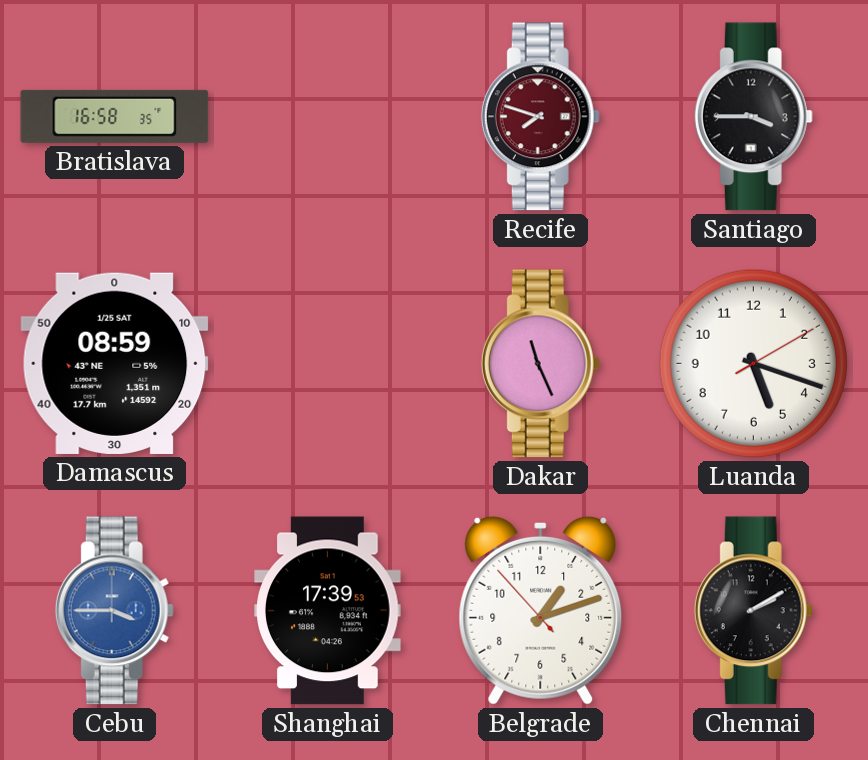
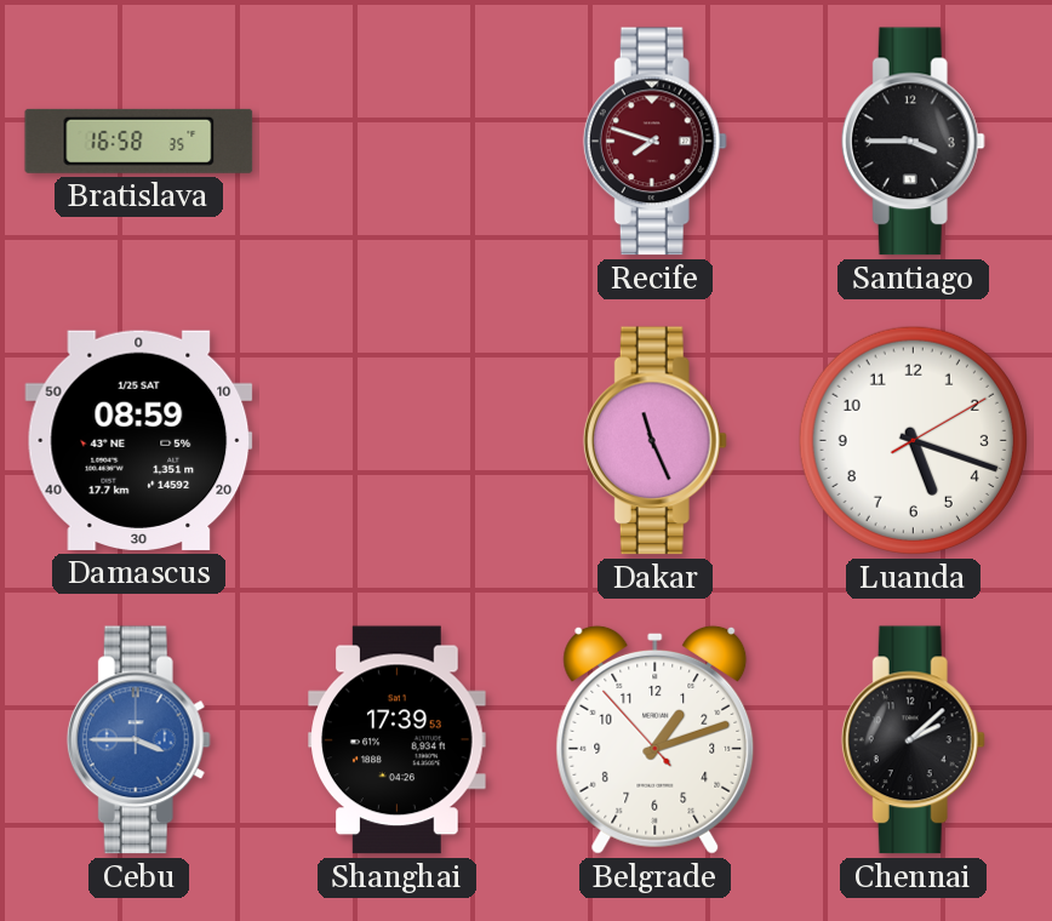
Chennai: 2:10 -> 2:08
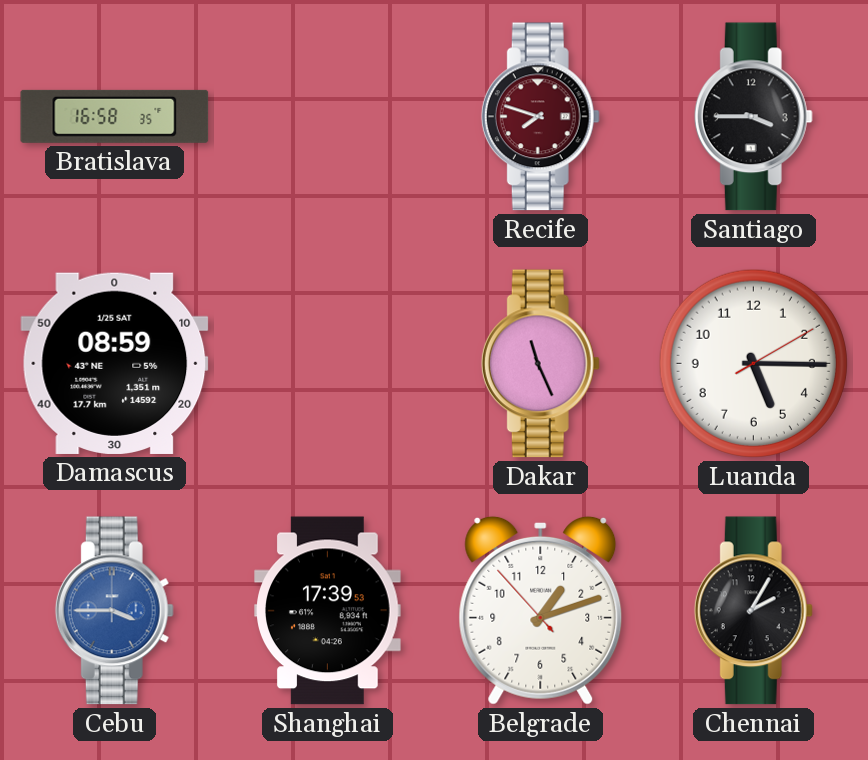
Luanda: 5:18 -> 5:15
Chennai: 2:08 -> 2:05
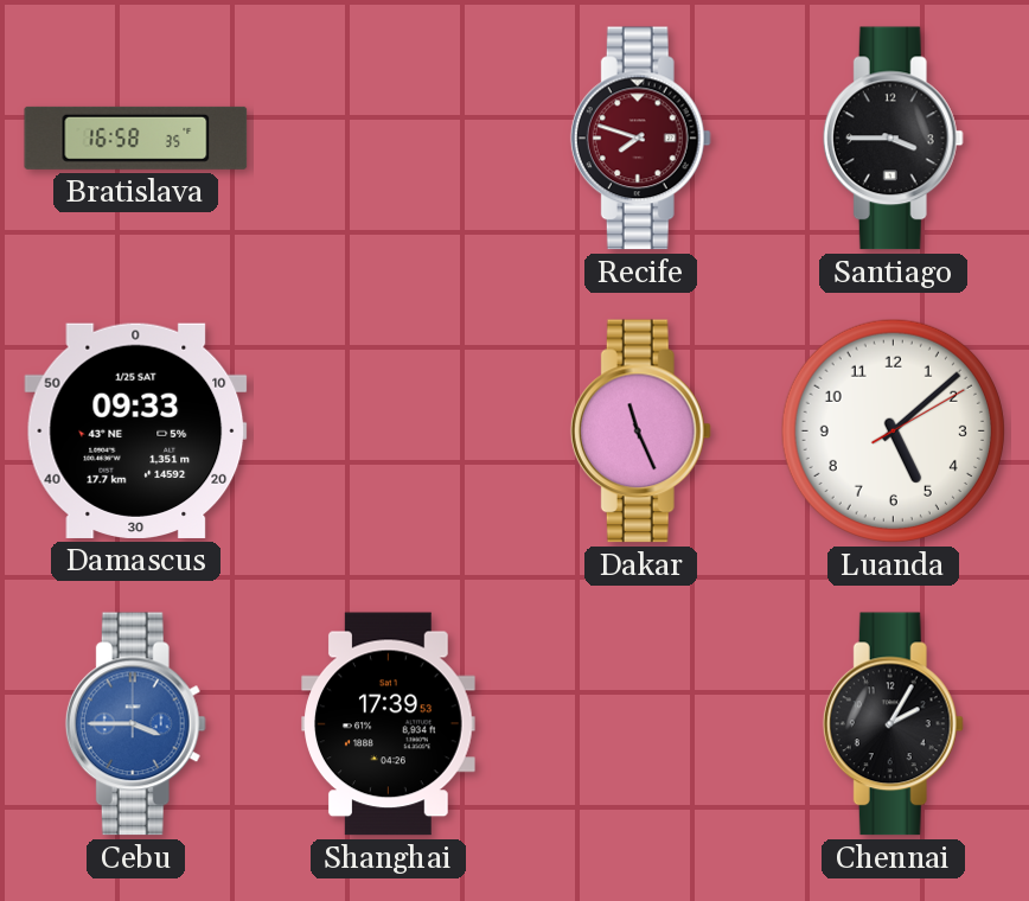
Damascus: 08:59 -> 09:33
Luanda: 5:15 -> 5:08
Belgrade: 1:11 -> none
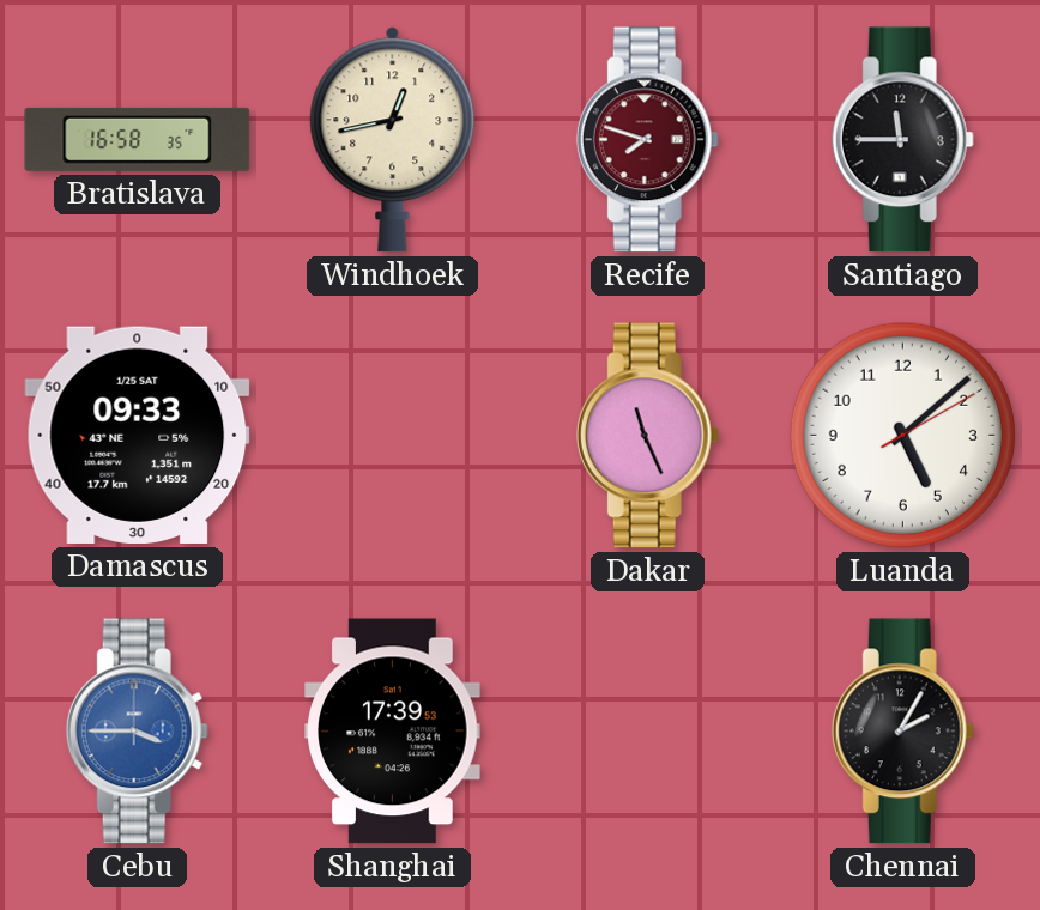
Windhoek: none -> 12:43
Santiago: 3:45 -> 11:45
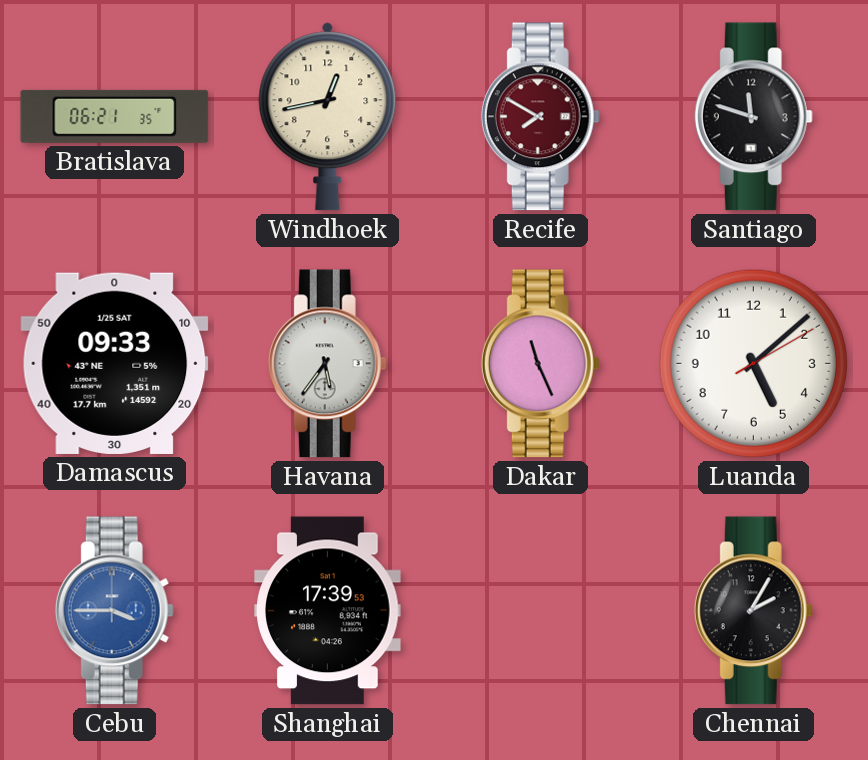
Bratislava: 16:58 -> 06:21
Recife: 7:48 -> 7:50
Santiago: 11:45 -> 11:48
Havana: none -> 5:36
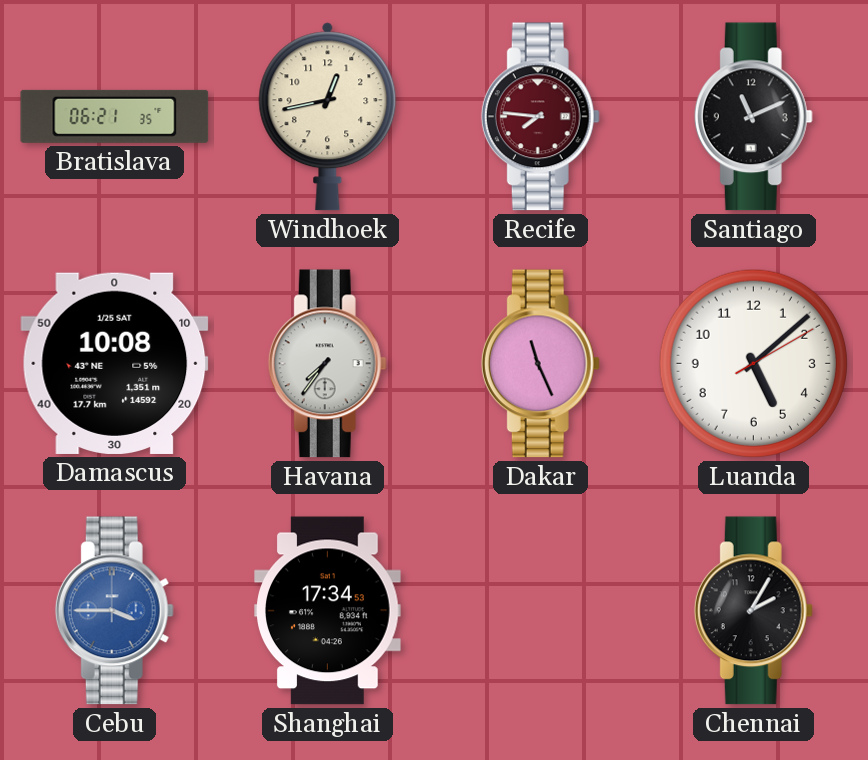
Recife: 7:50 -> 7:46
Santiago: 11:48 -> 11:11
Damascus: 09:33 -> 10:08
Havana: 5:36 -> 7:36
Shanghai: 17:39 -> 17:34
